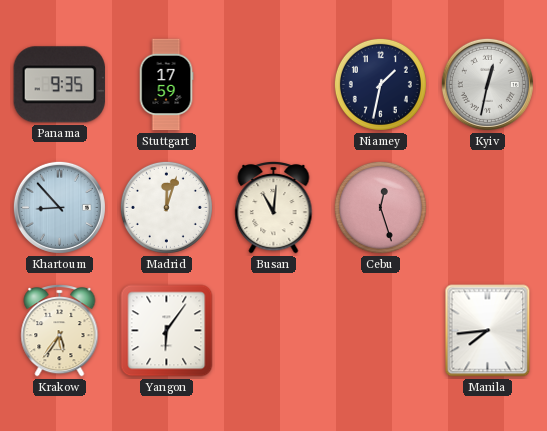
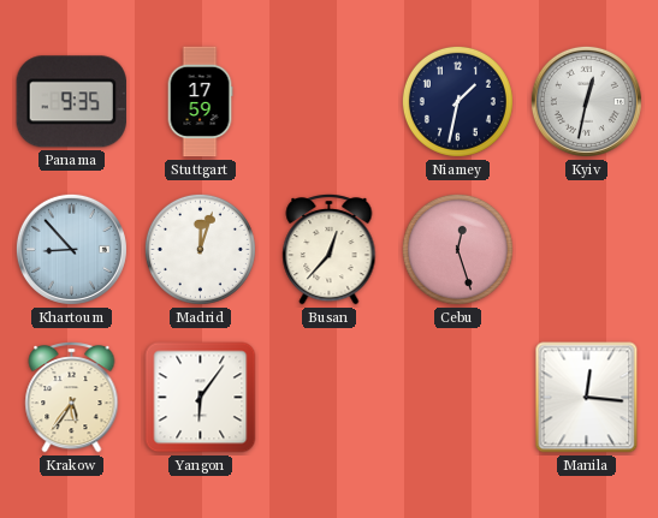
Busan: 11:01 -> 12:37
Manila: 7:44 -> 12:16
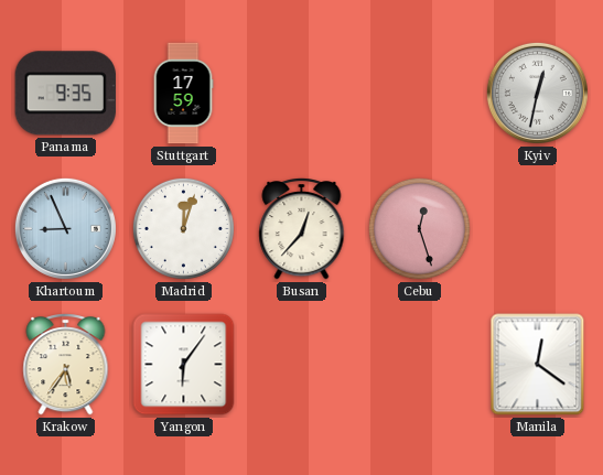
Niamey: 1:32 -> none
Khartoum: 8:53 -> 8:56
Manila: 12:16 -> 12:21
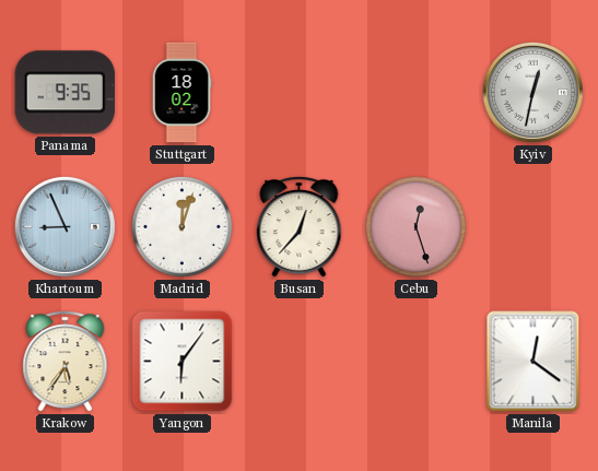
Stuttgart: 17:59 -> 18:02
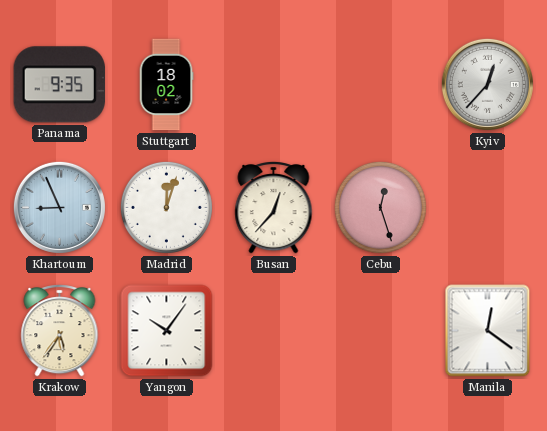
Kyiv: 12:32 -> 12:37
Yangon: 6:06 -> 10:06
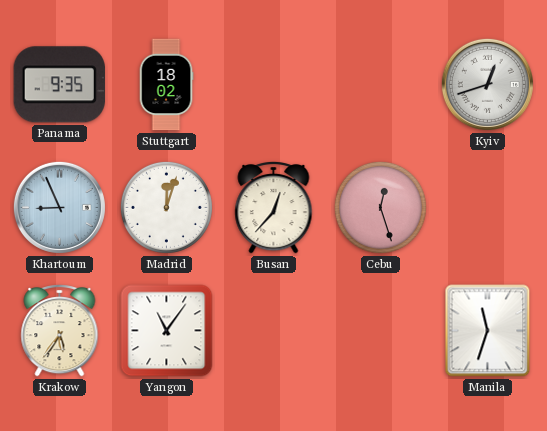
Kyiv: 12:37 -> 12:42
Yangon: 10:06 -> 11:06
Manila: 12:21 -> 11:33
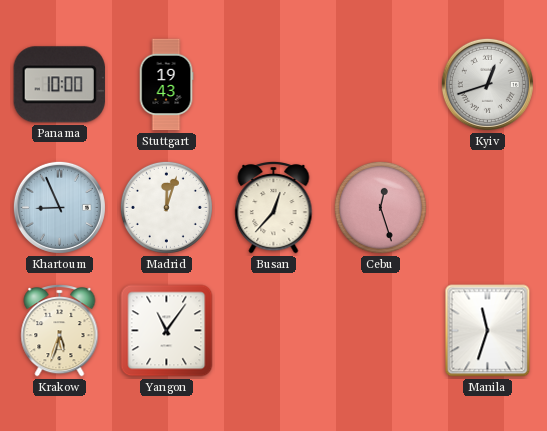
Panama: 9:35 -> 10:00
Stuttgart: 18:02 -> 19:43
Krakow: 5:36 -> 5:33
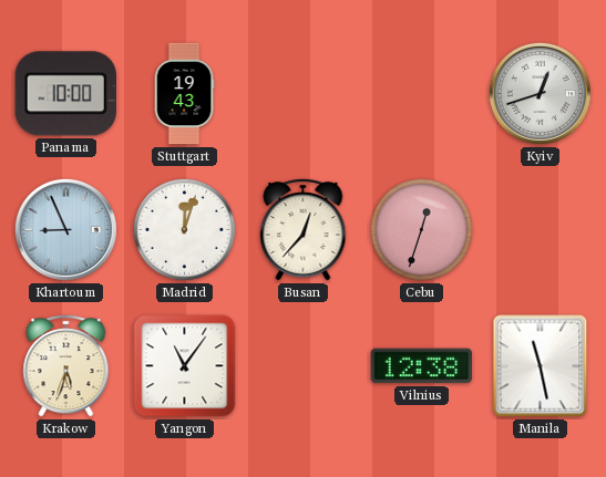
Cebu: 12:27 -> 12:33
Vilnius: none -> 12:38
Manila: 11:33 -> 11:28
